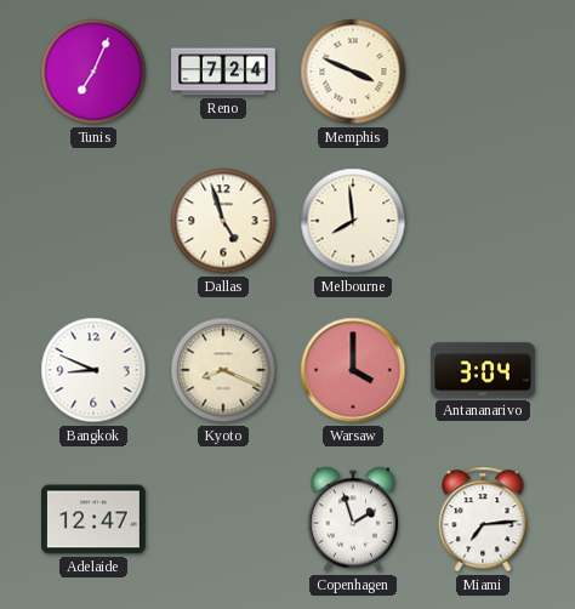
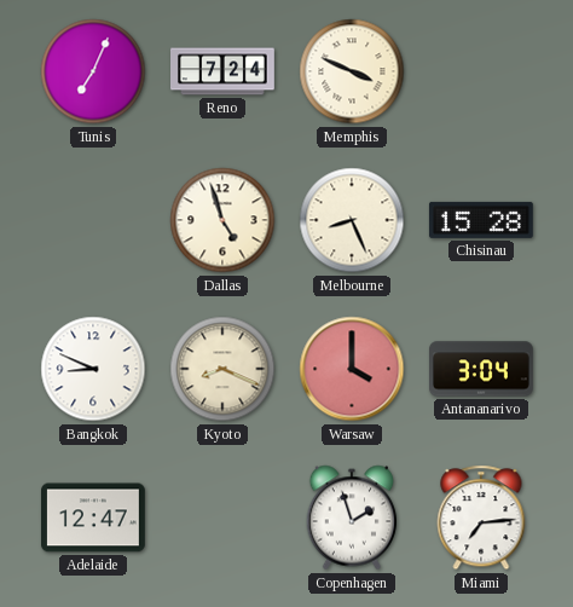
Melbourne: 7:59 -> 8:26
Chisinau: none -> 15:28
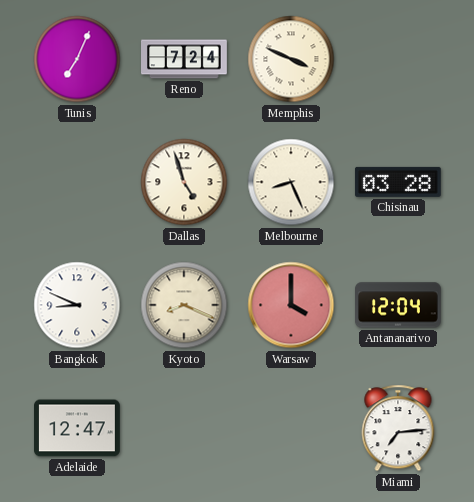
Chisinau: 15:28 -> 03:28
Antananarivo: 3:04 -> 12:04
Copenhagen: 1:57 -> none
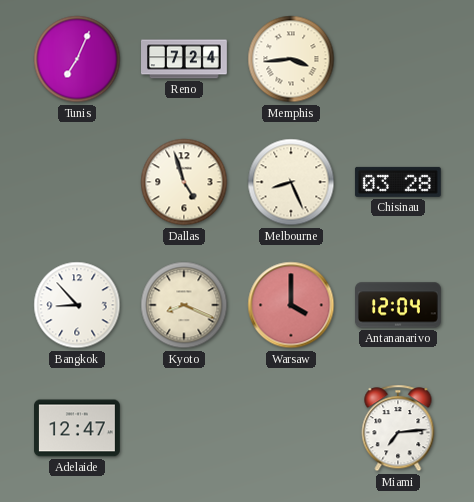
Memphis: 3:49 -> 3:44
Bangkok: 8:49 -> 8:53
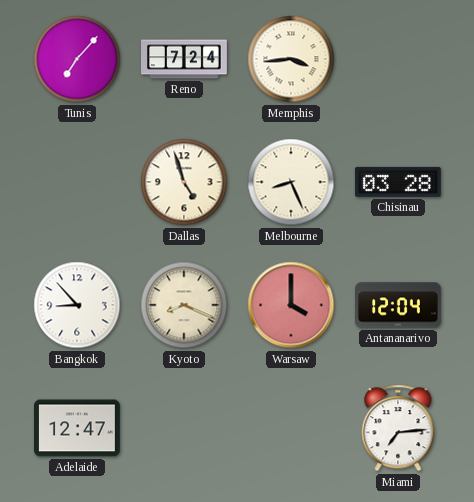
Tunis: 7:04 -> 7:07
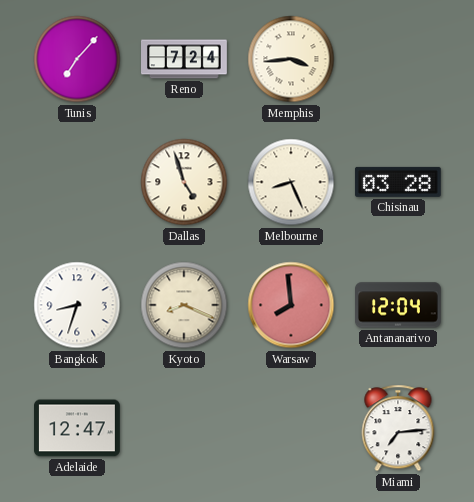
Bangkok: 8:53 -> 8:33
Warsaw: 4:00 -> 7:59
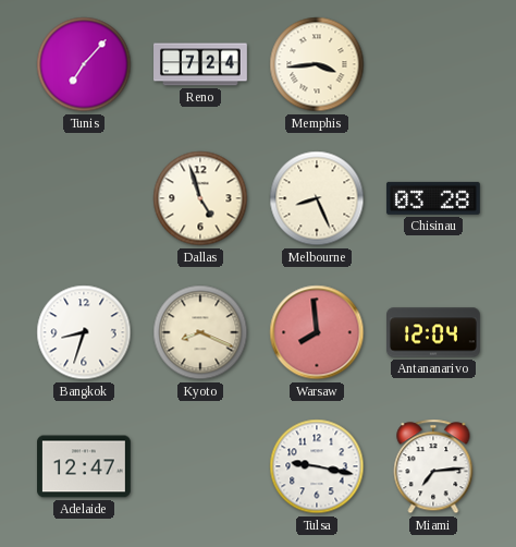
Tulsa: none -> 9:17
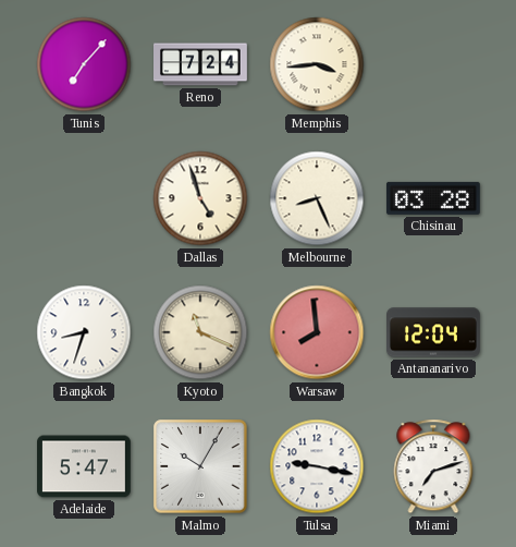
Kyoto: 8:19 -> 11:19
Adelaide: 12:47 -> 5:47
Malmo: none -> 10:05
Miami: 7:14 -> 7:12
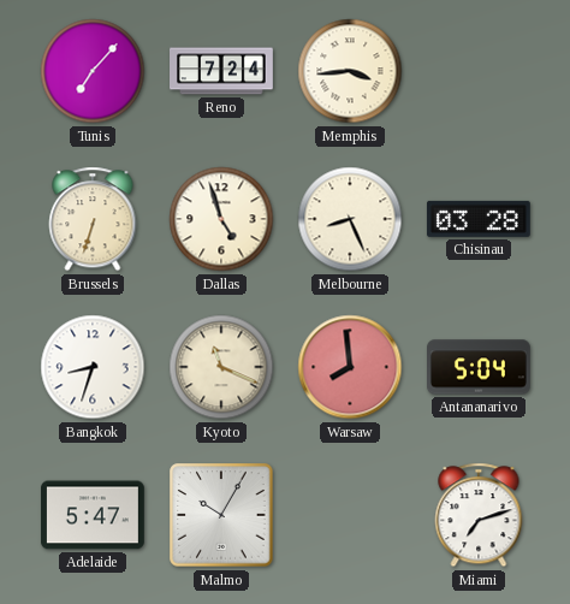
Brussels: none -> 6:33
Antananarivo: 12:04 -> 5:04
Tulsa: 9:17 -> none
